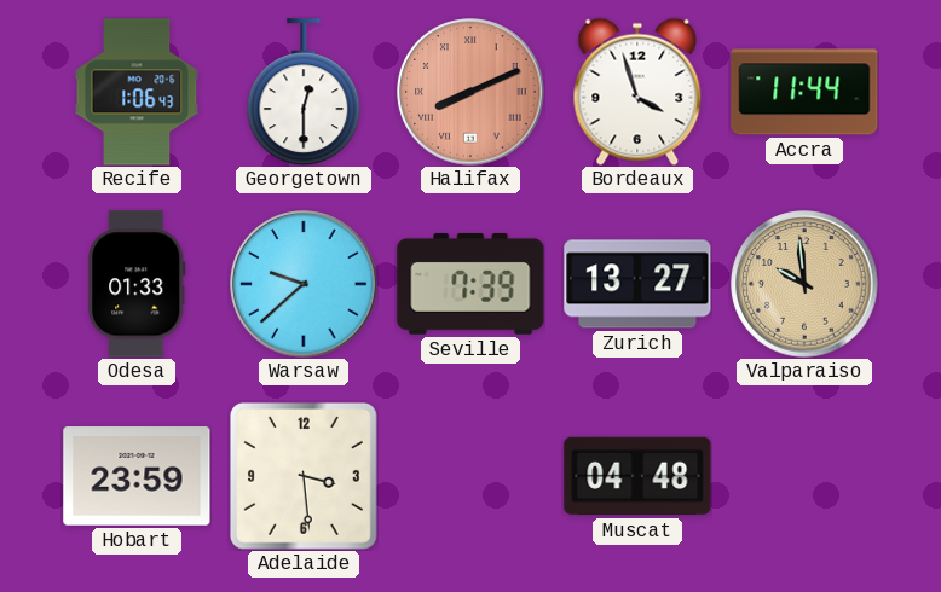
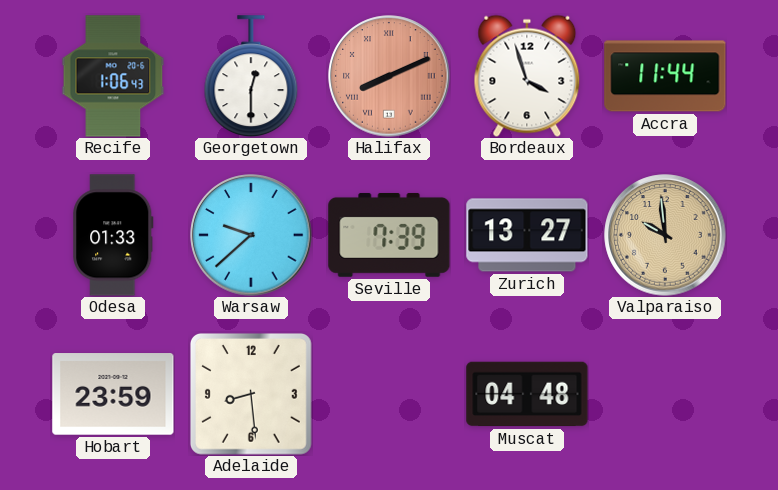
Adelaide: 3:29 -> 8:29
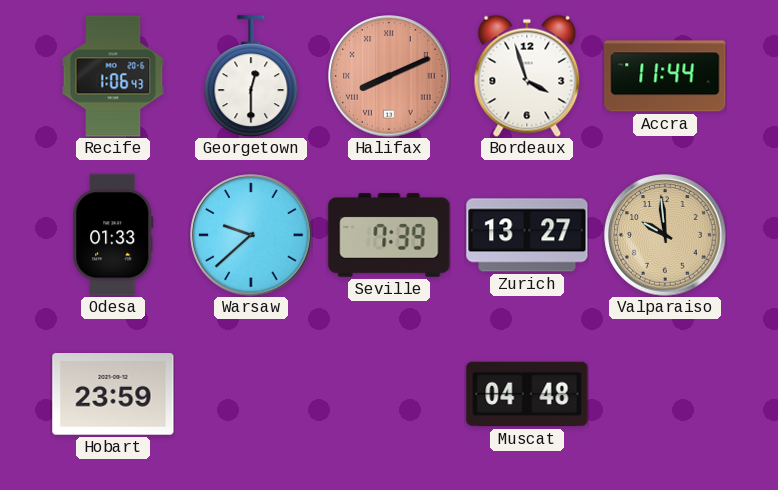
Adelaide: 8:29 -> none
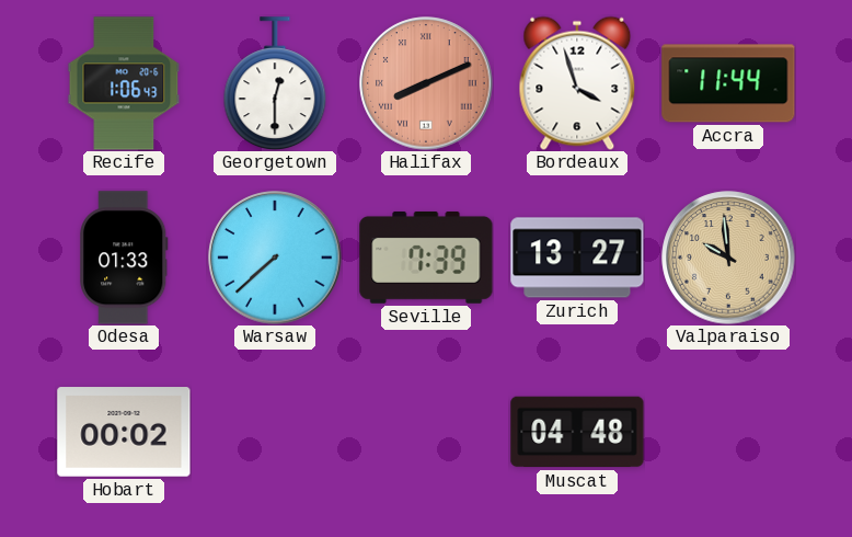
Warsaw: 9:38 -> 7:38
Hobart: 23:59 -> 00:02
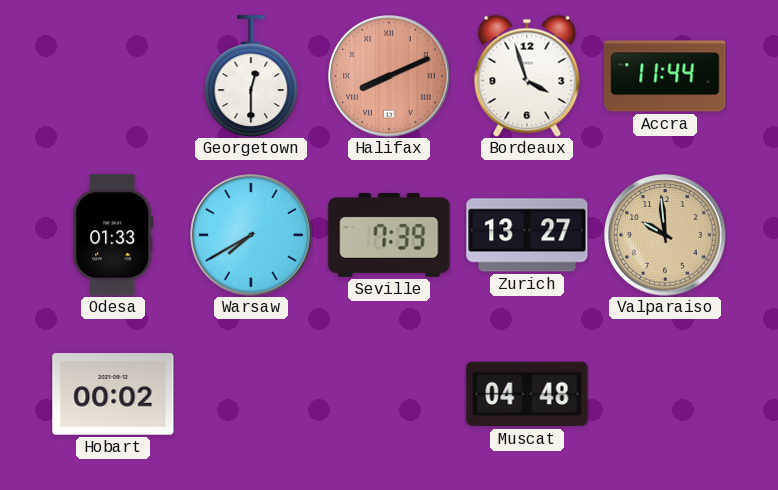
Recife: 1:06 -> none
Warsaw: 7:38 -> 7:40
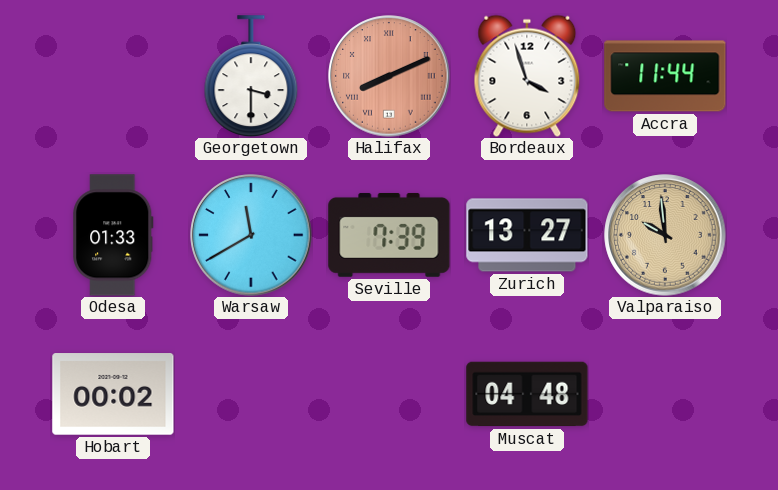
Georgetown: 12:30 -> 3:30
Warsaw: 7:40 -> 11:40
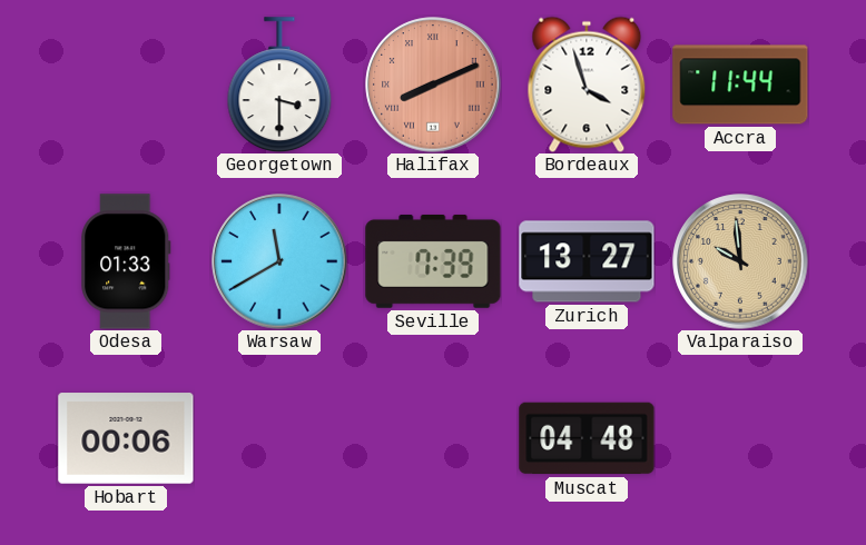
Hobart: 00:02 -> 00:06
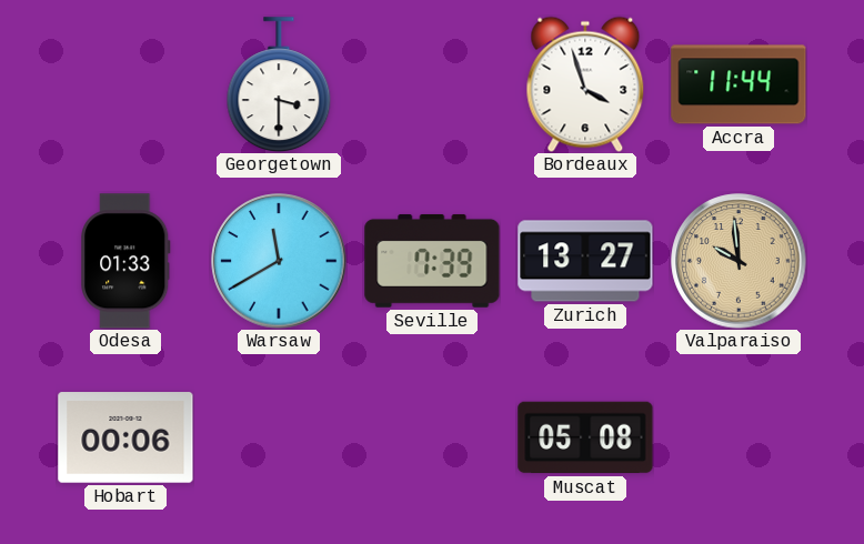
Halifax: 8:11 -> none
Muscat: 04:48 -> 05:08
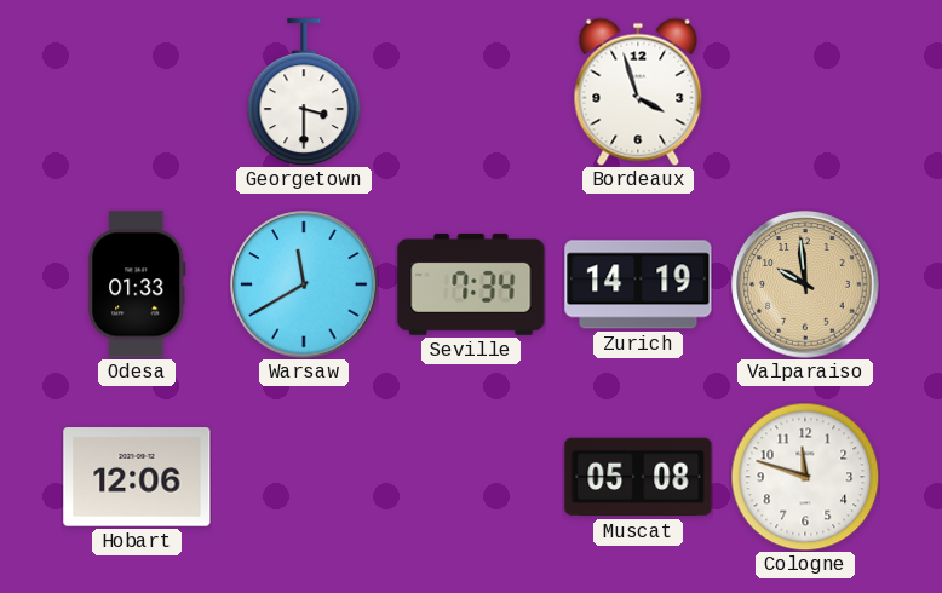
Accra: 11:44 -> none
Seville: 7:39 -> 7:34
Zurich: 13:27 -> 14:19
Hobart: 00:06 -> 12:06
Cologne: none -> 11:48
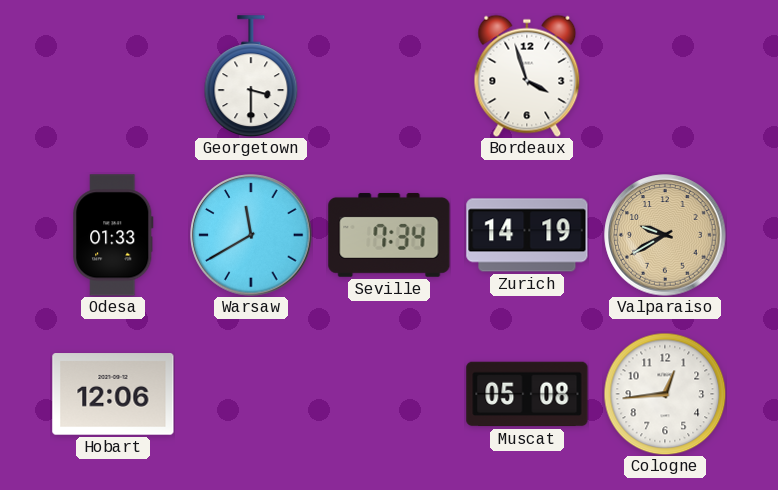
Valparaiso: 9:59 -> 9:40
Cologne: 11:48 -> 12:44
